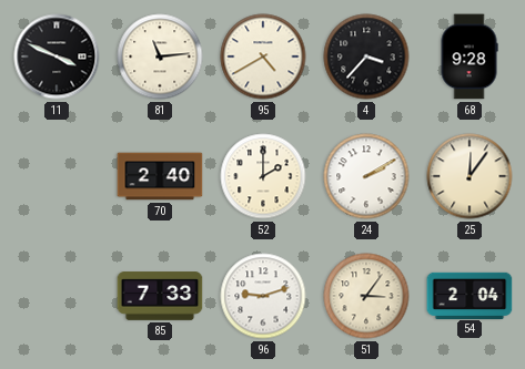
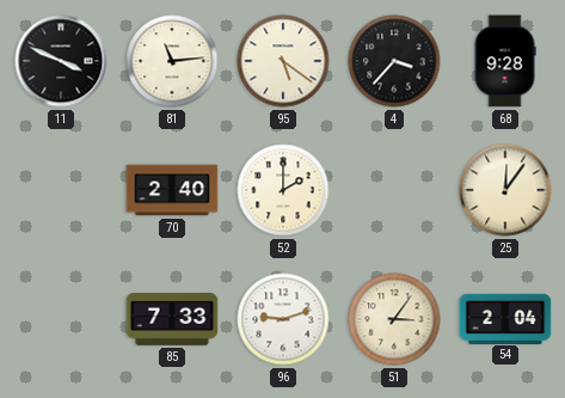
95: 4:40 -> 5:21
24: 2:10 -> none
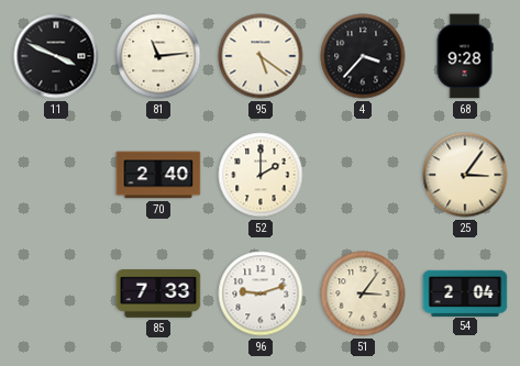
25: 12:06 -> 3:06
